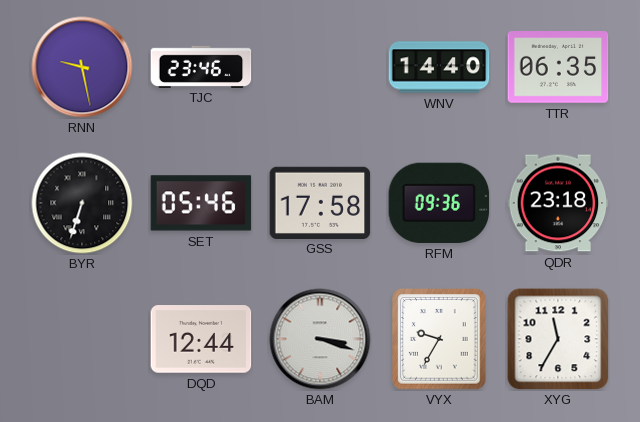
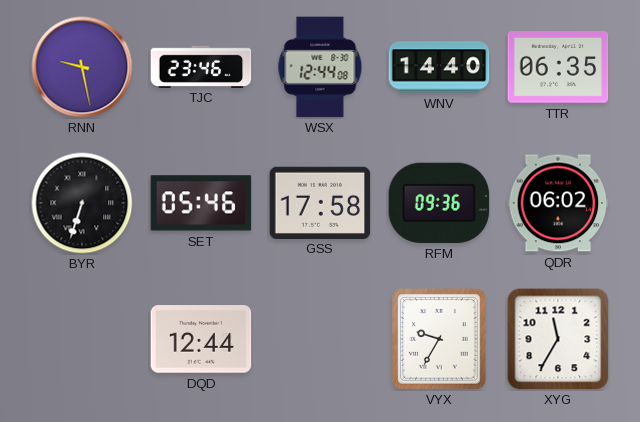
WSX: none -> 12:44
QDR: 23:18 -> 06:02
BAM: 3:18 -> none
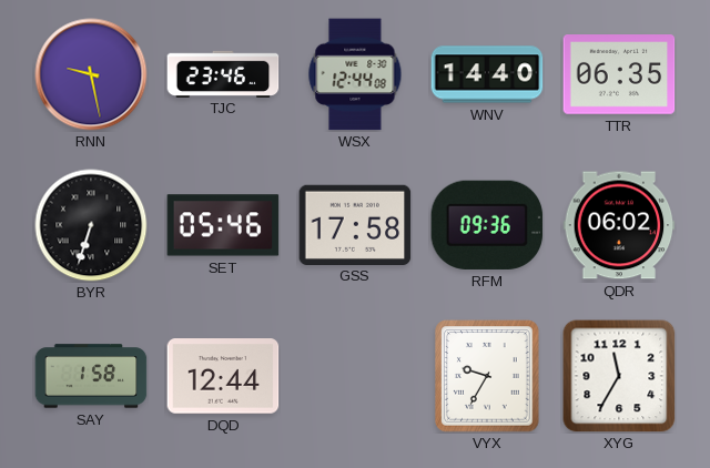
SAY: none -> 1:58
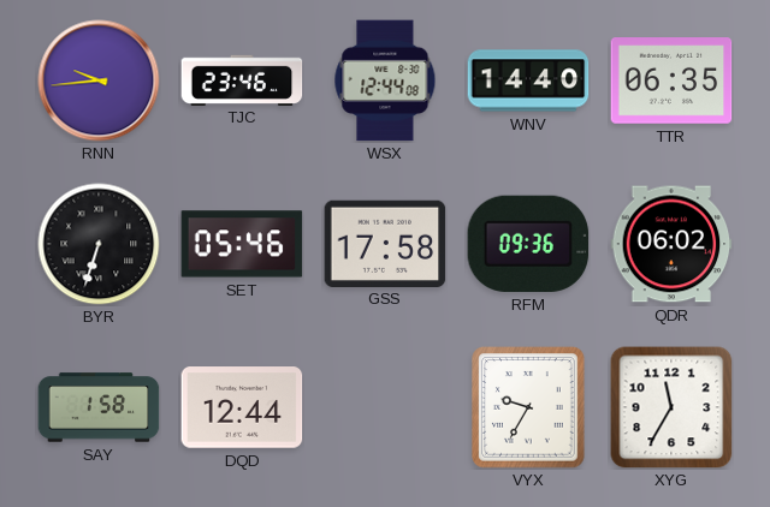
RNN: 9:28 -> 9:44
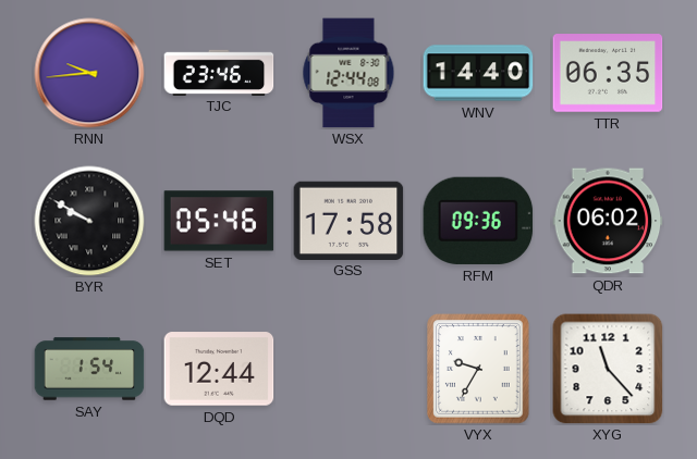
BYR: 6:33 -> 9:50
SAY: 1:58 -> 1:54
XYG: 11:35 -> 11:23
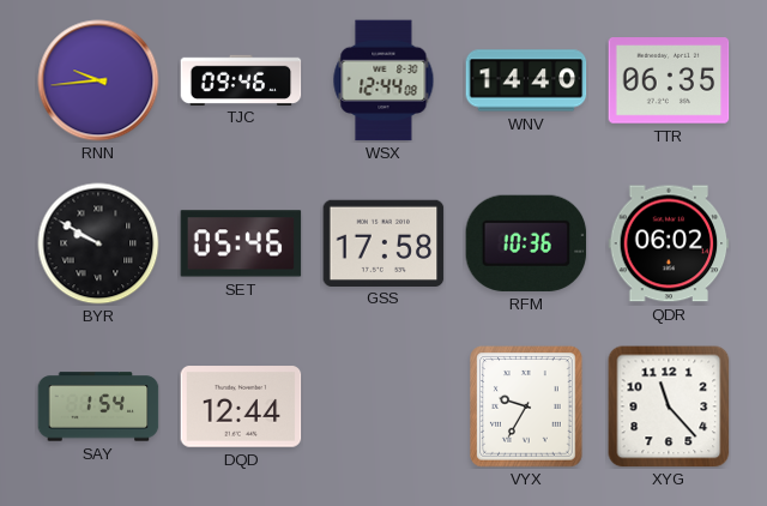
TJC: 23:46 -> 09:46
RFM: 09:36 -> 10:36
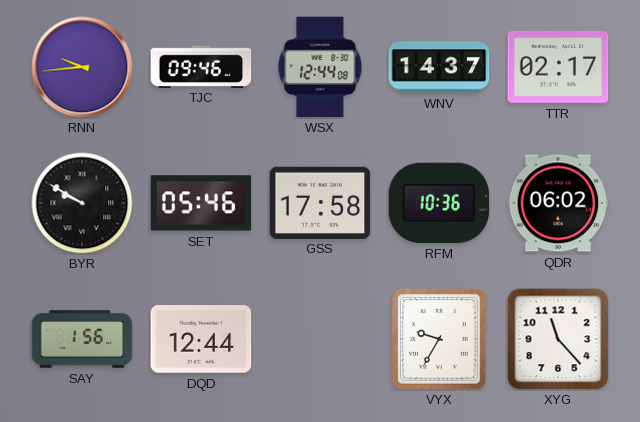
WNV: 14:40 -> 14:37
TTR: 06:35 -> 02:17
SAY: 1:54 -> 1:56
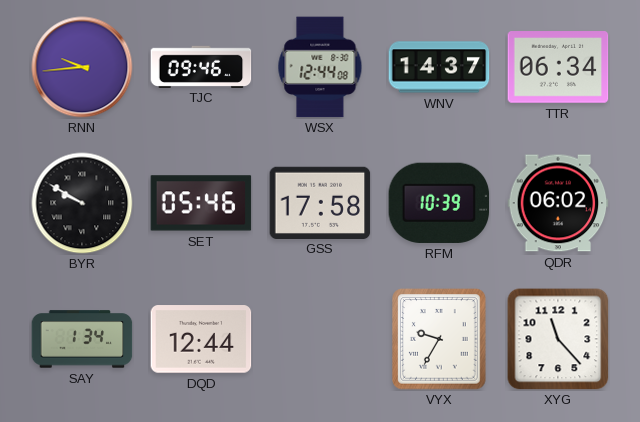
TTR: 02:17 -> 06:34
RFM: 10:36 -> 10:39
SAY: 1:56 -> 1:34
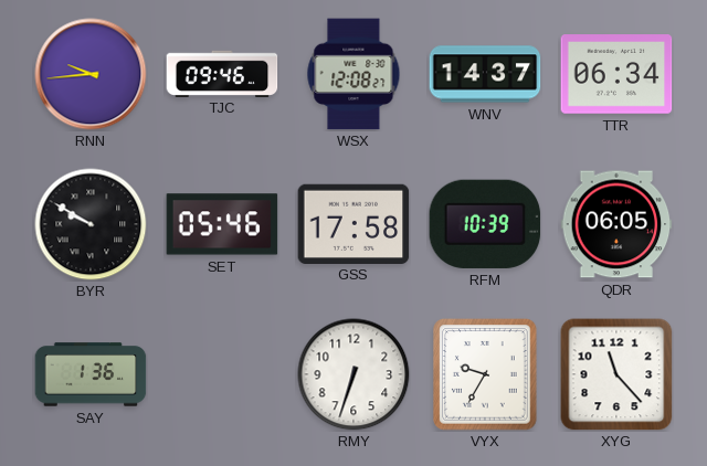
WSX: 12:44 -> 12:08
QDR: 06:02 -> 06:05
SAY: 1:34 -> 1:36
DQD: 12:44 -> none
RMY: none -> 6:33
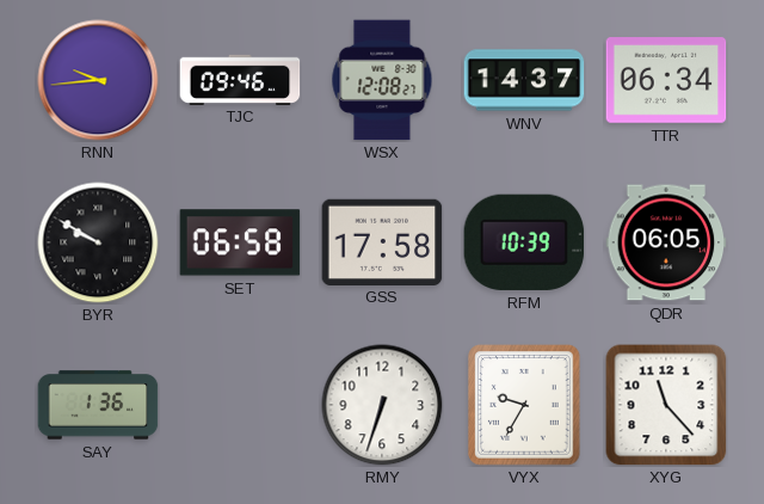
SET: 05:46 -> 06:58
